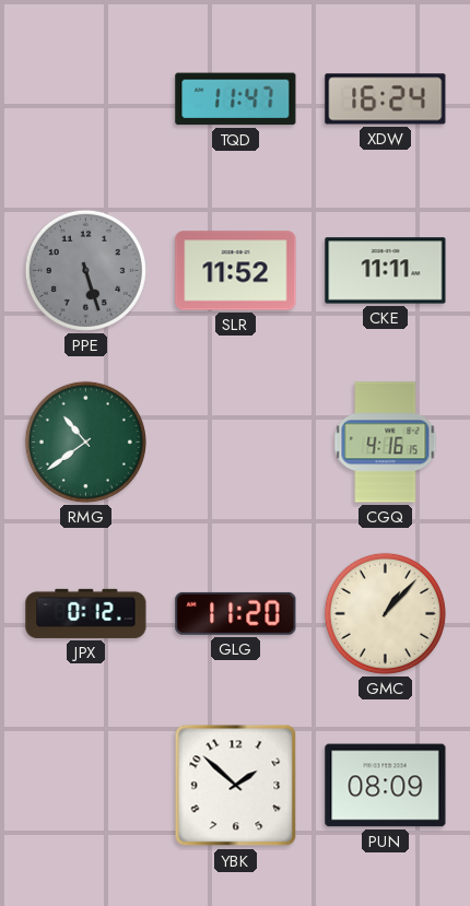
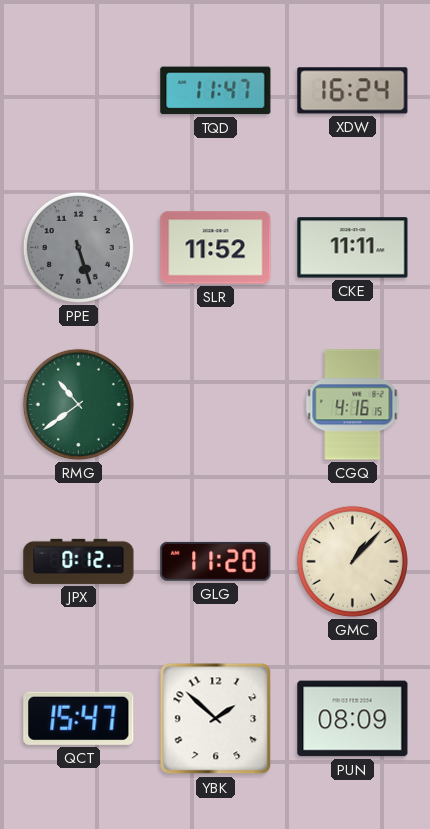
QCT: none -> 15:47
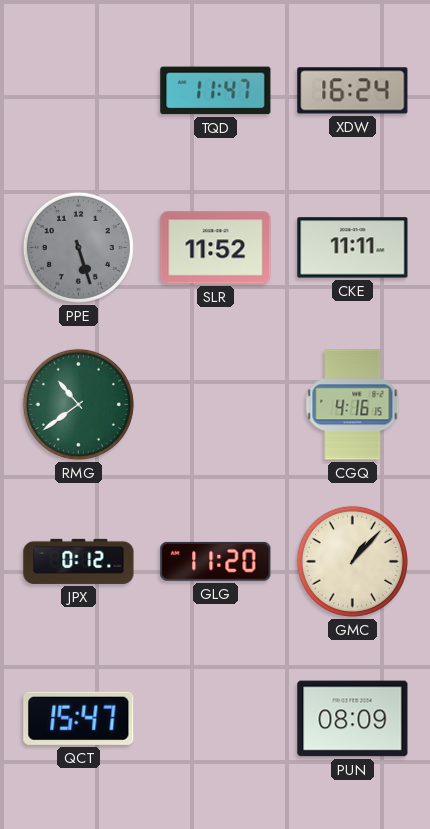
YBK: 1:52 -> none
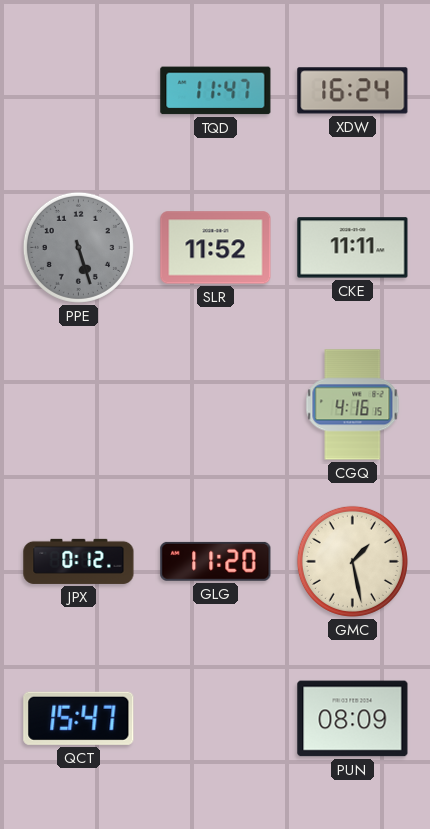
RMG: 10:39 -> none
GMC: 1:07 -> 1:28
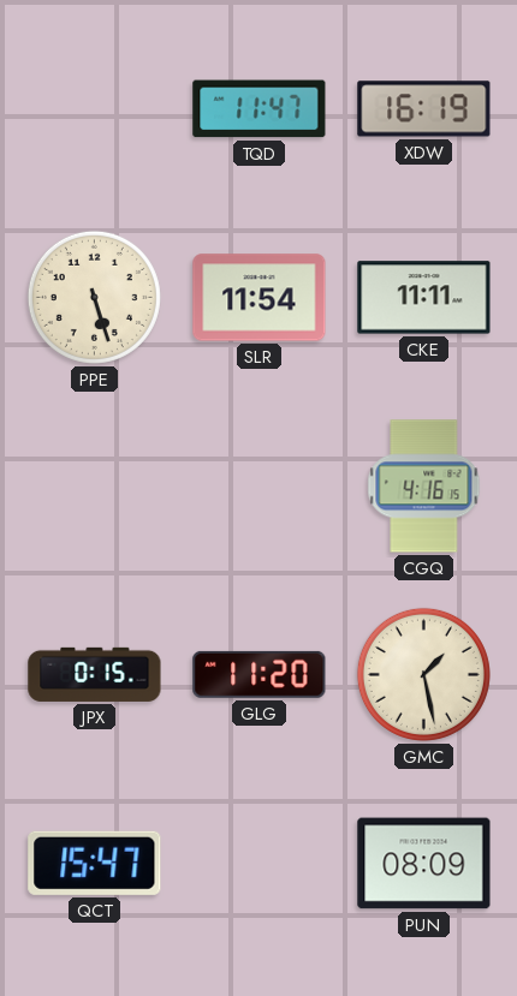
XDW: 16:24 -> 16:19
PPE dial: grey -> cream
SLR: 11:52 -> 11:54
JPX: 0:12 -> 0:15
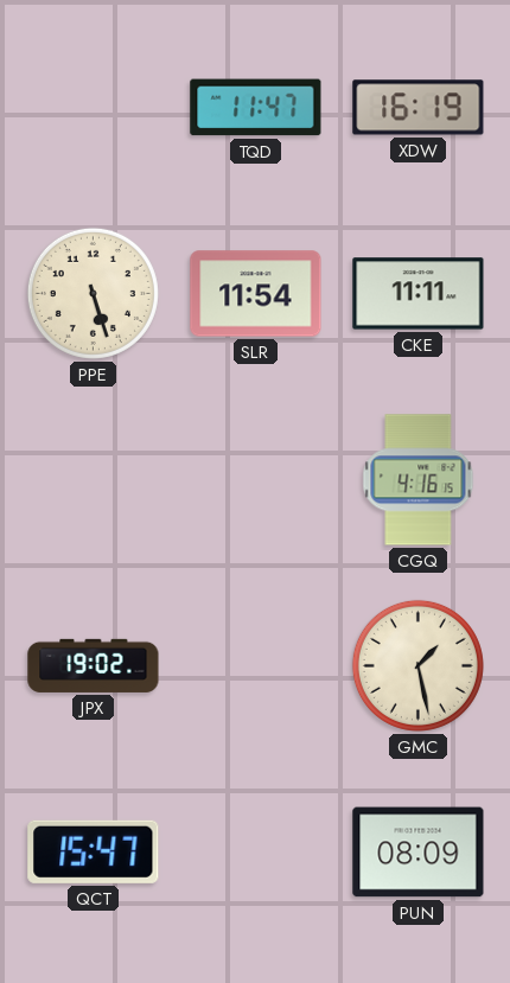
JPX: 0:15 -> 19:02
GLG: 11:20 -> none
